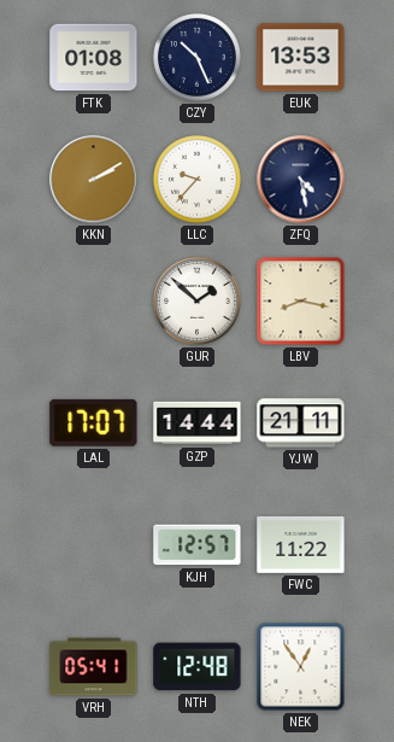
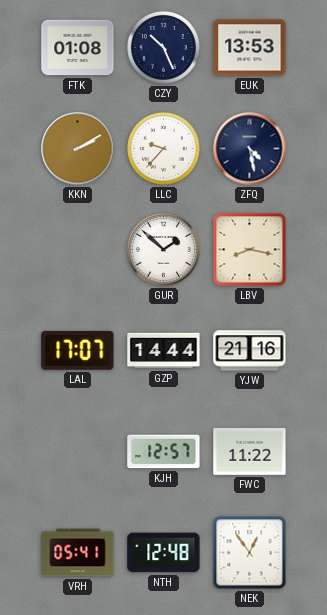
YJW: 21:11 -> 21:16
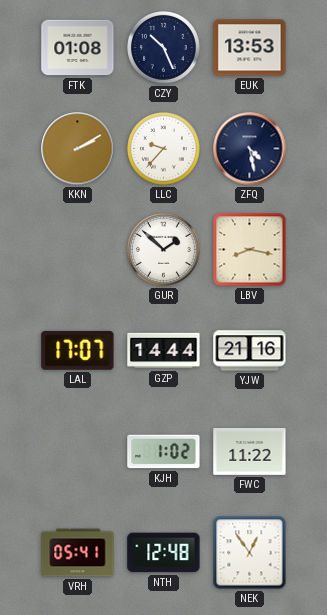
KJH: 12:57 -> 1:02
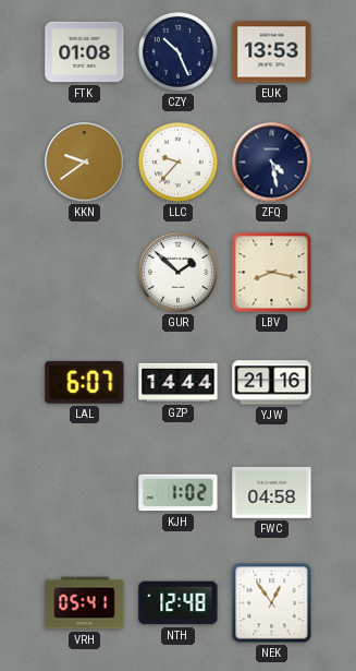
KKN: 2:10 -> 9:39
LAL: 17:07 -> 6:07
FWC: 11:22 -> 04:58
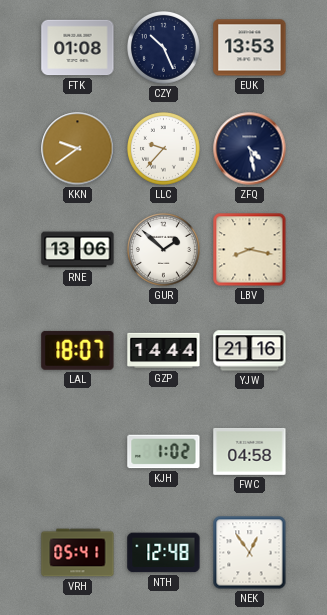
RNE: none -> 13:06
LAL: 6:07 -> 18:07
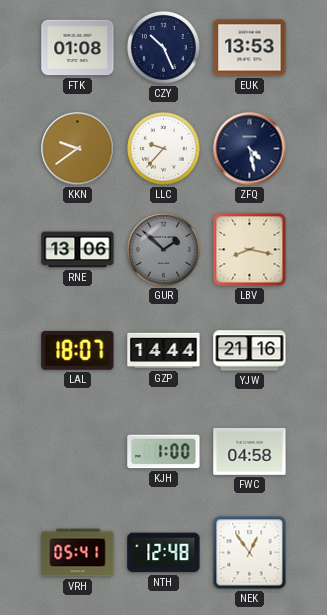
GUR dial: white -> grey
KJH: 1:02 -> 1:00
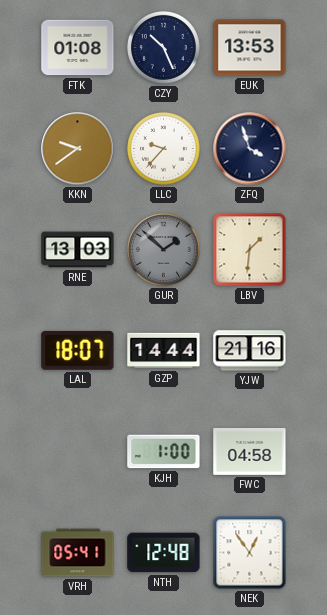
ZFQ: 4:28 -> 3:57
RNE: 13:06 -> 13:03
LBV: 8:17 -> 1:31
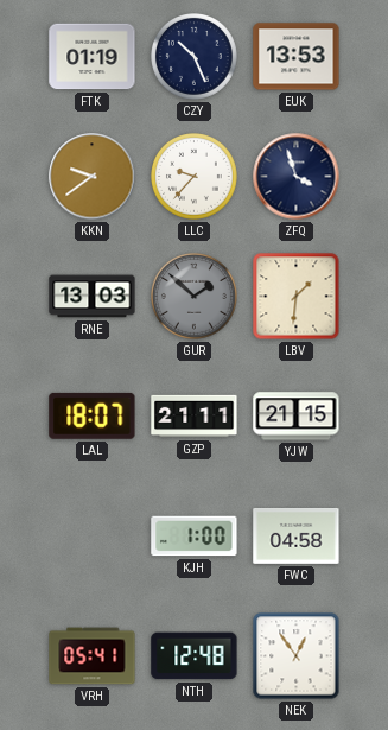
FTK: 01:08 -> 01:19
GZP: 14:44 -> 21:11
YJW: 21:16 -> 21:15
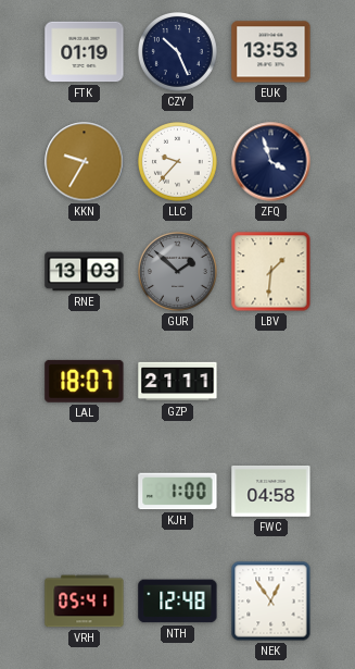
KKN: 9:39 -> 9:35
YJW: 21:15 -> none
